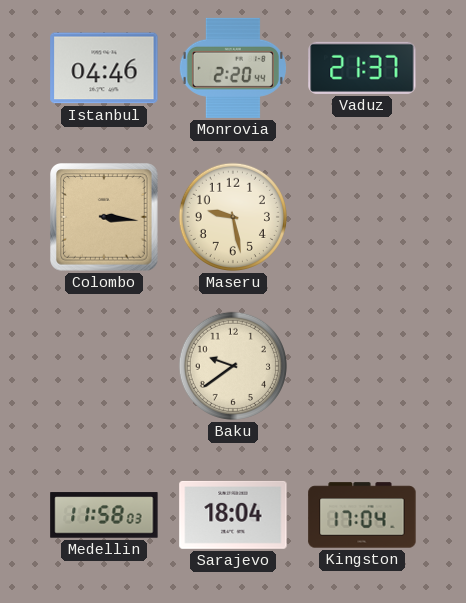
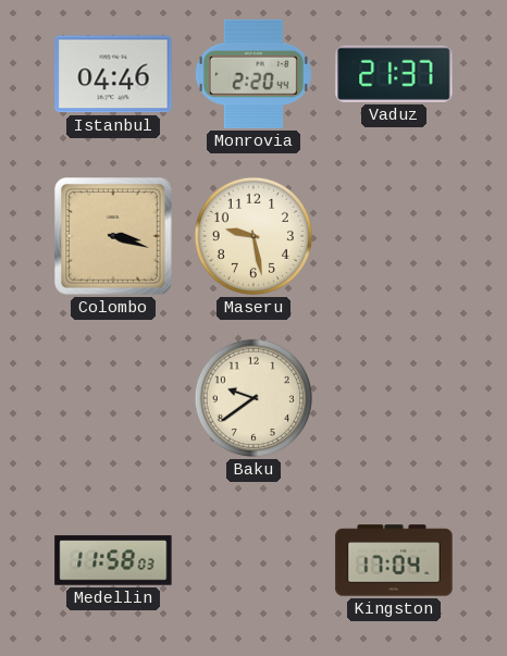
Colombo: 3:16 -> 3:18
Sarajevo: 18:04 -> none
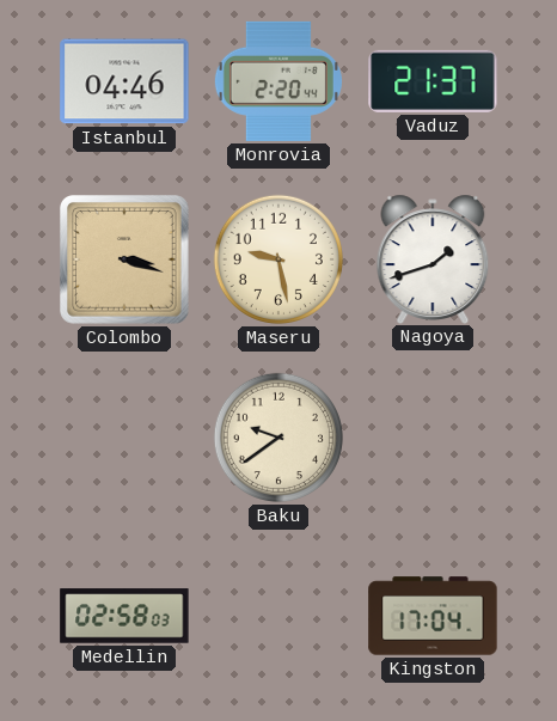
Nagoya: none -> 1:42
Medellin: 11:58 -> 02:58
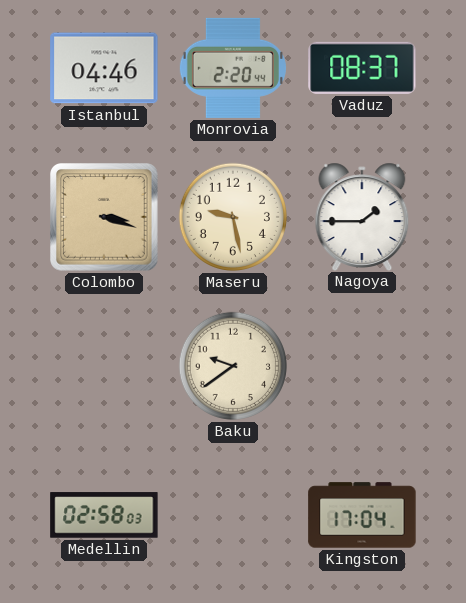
Vaduz: 21:37 -> 08:37
Nagoya: 1:42 -> 1:45
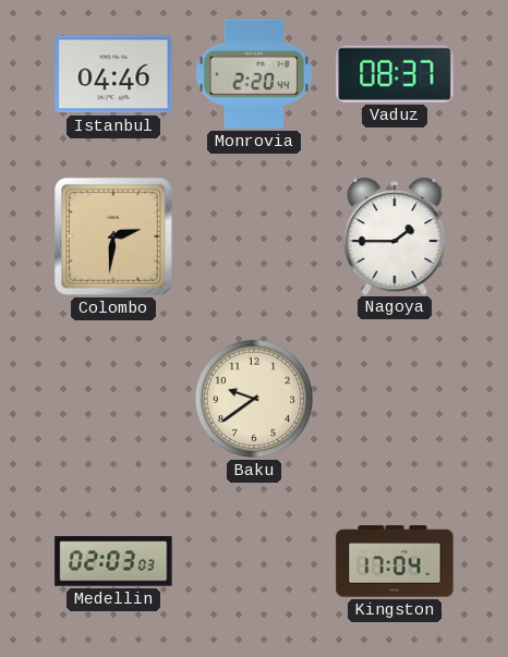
Colombo: 3:18 -> 2:31
Maseru: 9:28 -> none
Medellin: 02:58 -> 02:03
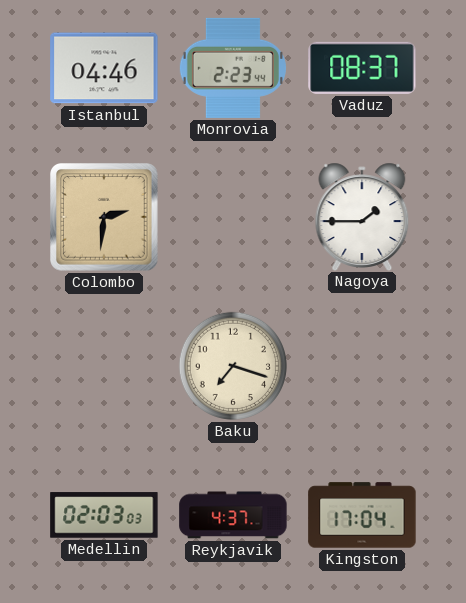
Monrovia: 2:20 -> 2:23
Baku: 9:39 -> 7:18
Reykjavik: none -> 4:37
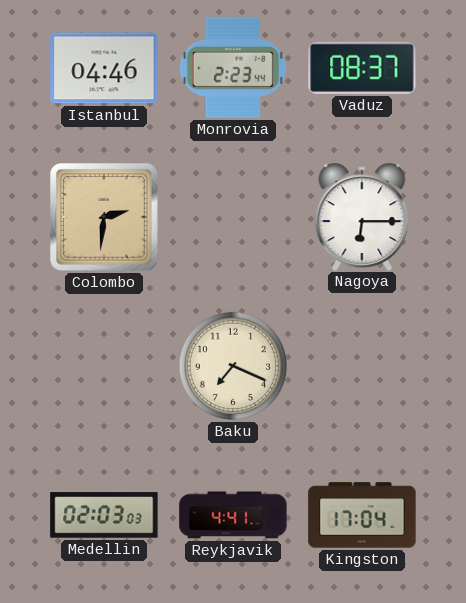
Nagoya: 1:45 -> 6:15
Baku: 7:18 -> 7:19
Reykjavik: 4:37 -> 4:41
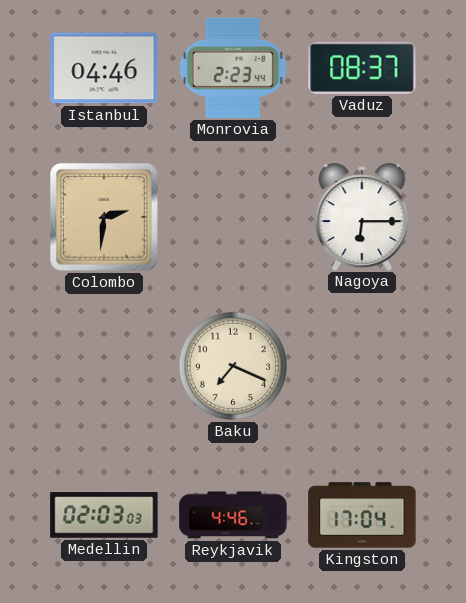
Reykjavik: 4:41 -> 4:46
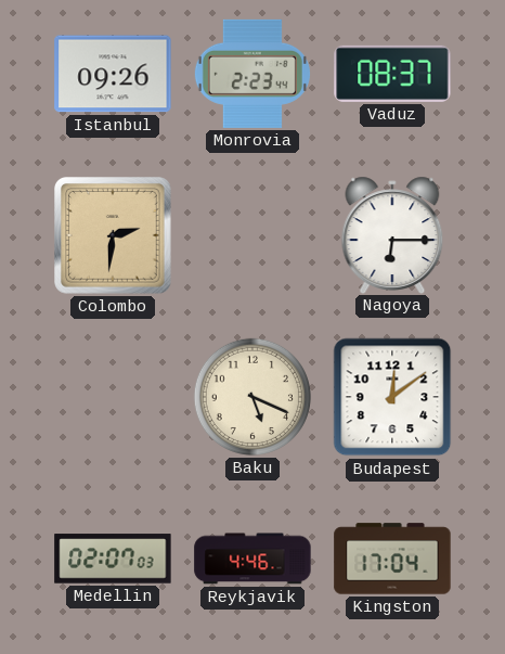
Istanbul: 04:46 -> 09:26
Baku: 7:19 -> 5:19
Budapest: none -> 12:09
Medellin: 02:03 -> 02:07
